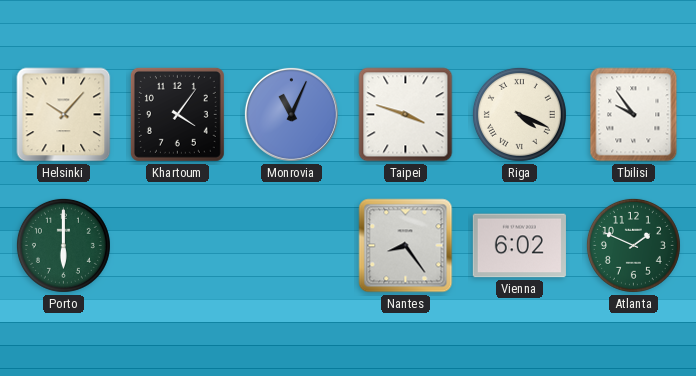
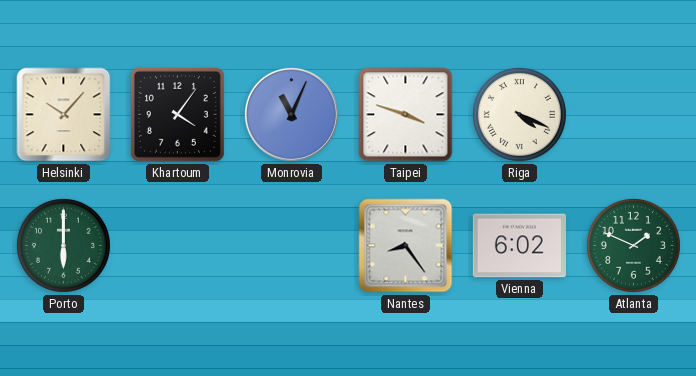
Tbilisi: 9:54 -> none
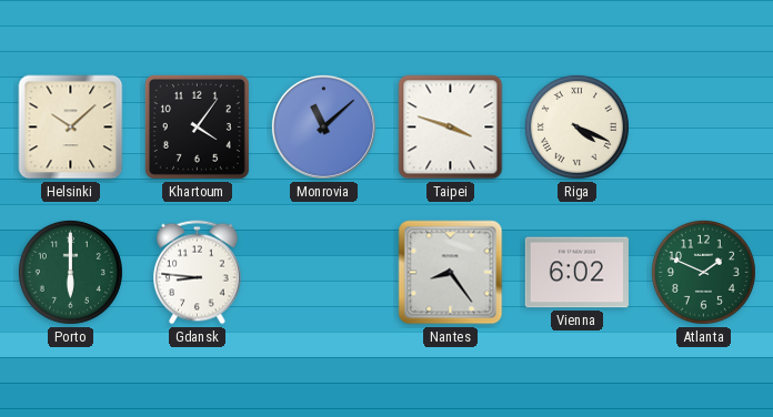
Helsinki: 10:07 -> 10:08
Monrovia: 11:04 -> 11:08
Gdansk: none -> 8:46
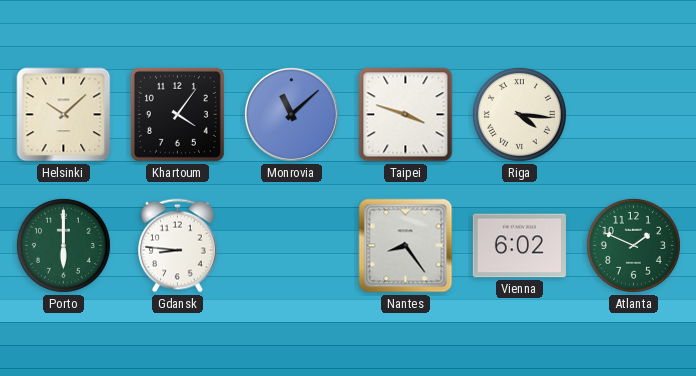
Riga: 4:19 -> 4:16
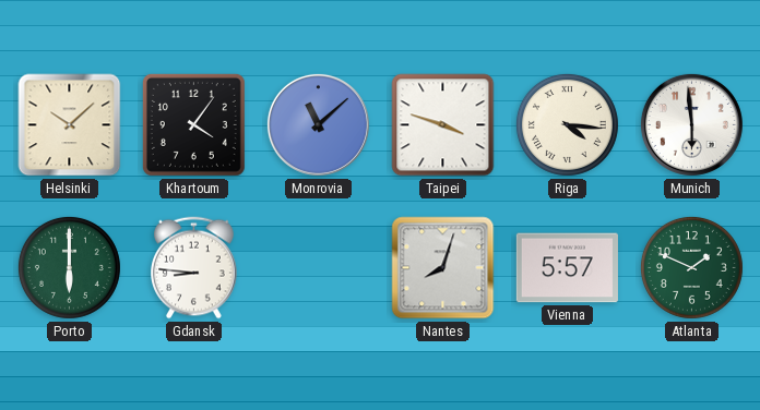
Munich: none -> 5:59
Nantes: 8:24 -> 8:03
Vienna: 6:02 -> 5:57
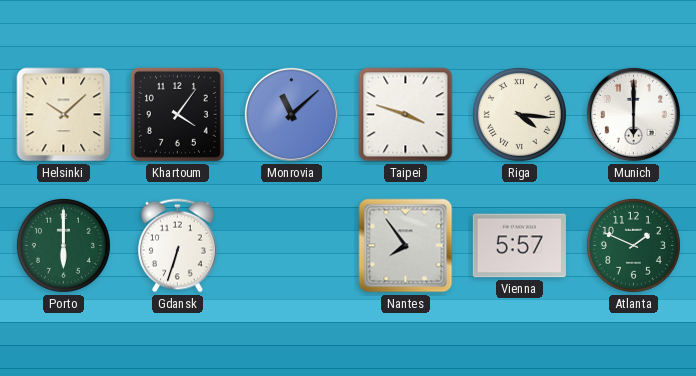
Munich: 5:59 -> 6:00
Gdansk: 8:46 -> 6:33
Nantes: 8:03 -> 7:54
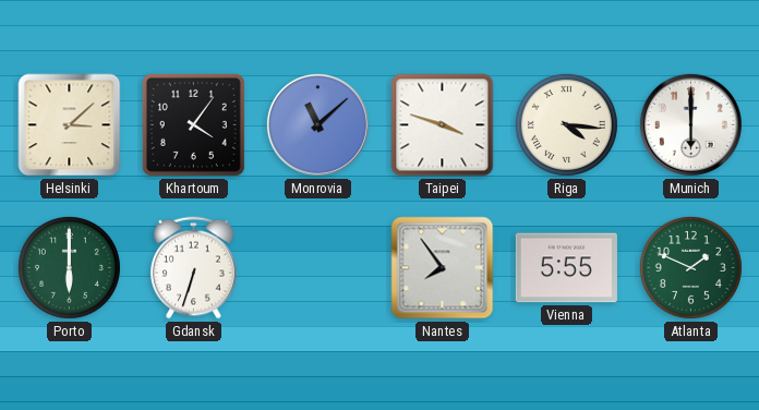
Helsinki: 10:08 -> 3:08
Vienna: 5:57 -> 5:55
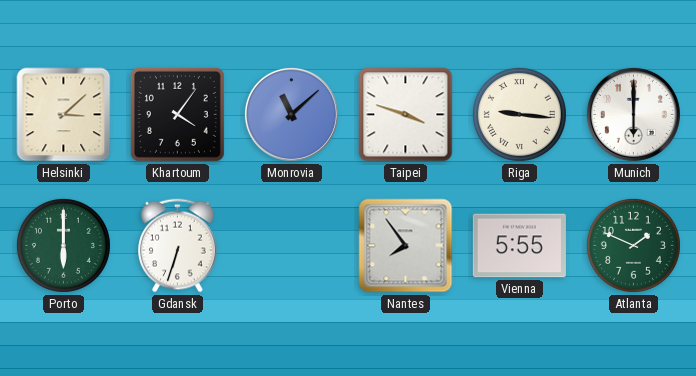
Riga: 4:16 -> 9:16
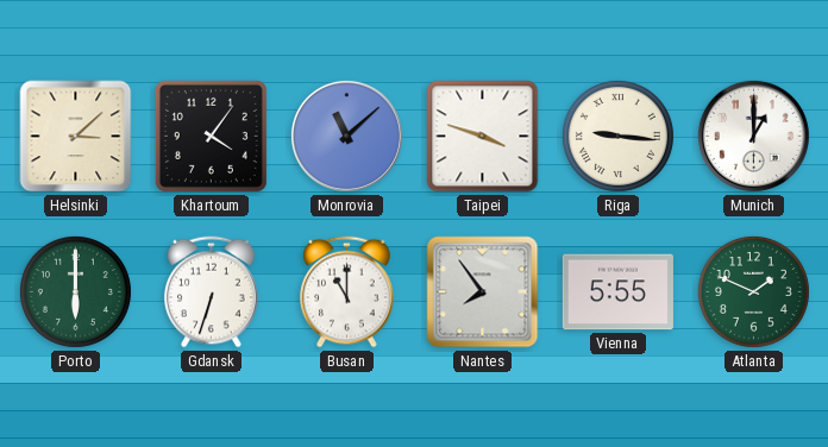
Munich: 6:00 -> 1:00
Busan: none -> 11:00
